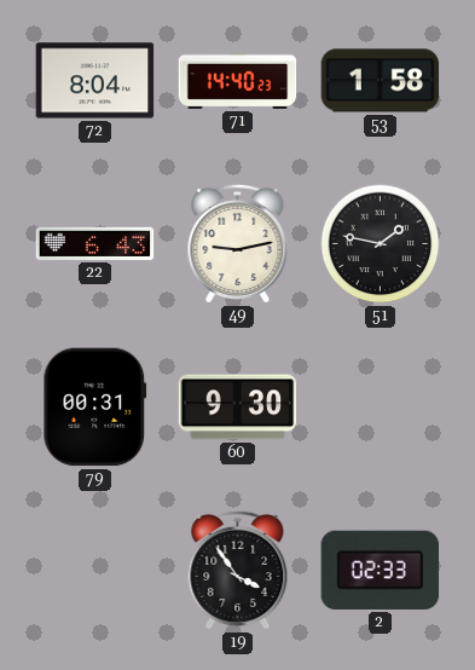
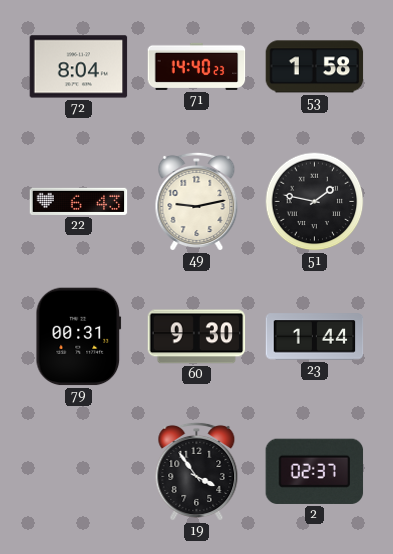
23: none -> 1:44
2: 02:33 -> 02:37
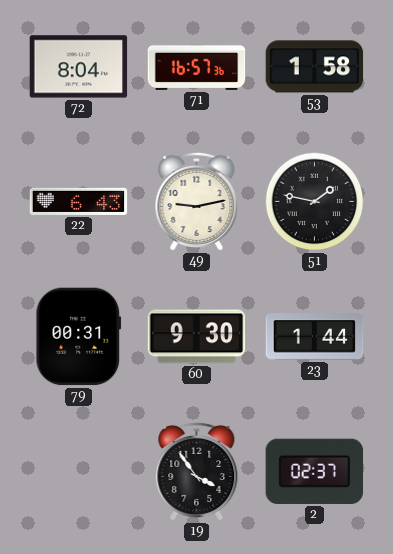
71: 14:40 -> 16:57
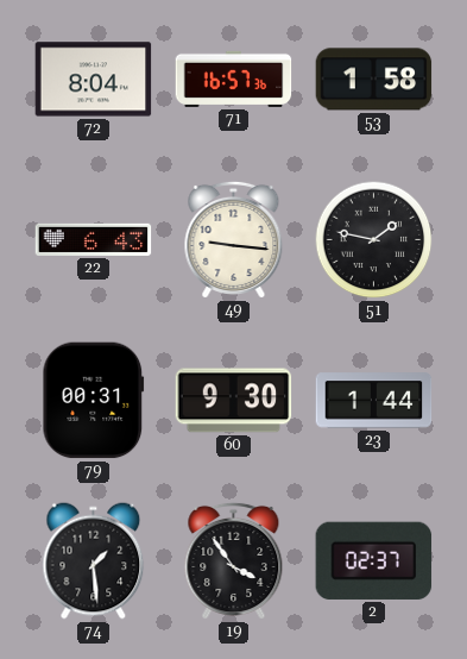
49: 9:13 -> 9:16
74: none -> 1:29
